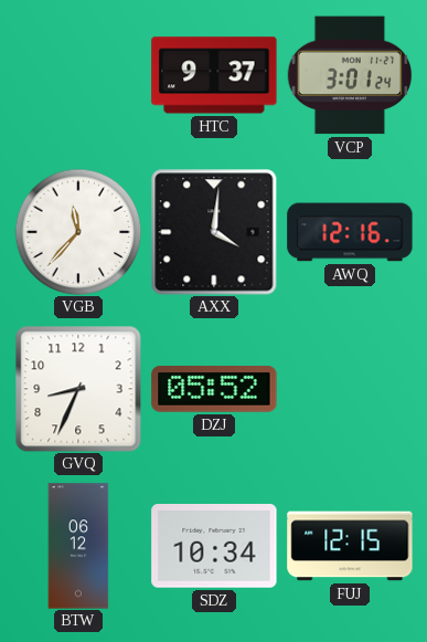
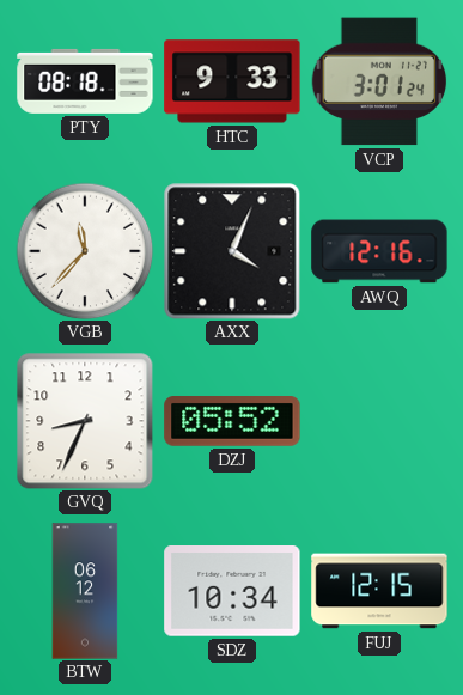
PTY: none -> 08:18
HTC: 9:37 -> 9:33
AXX: 4:01 -> 4:04
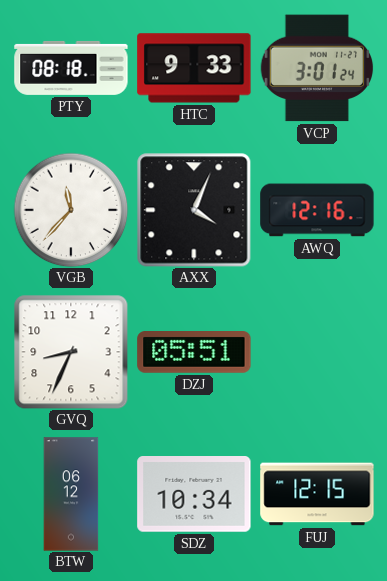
DZJ: 05:52 -> 05:51
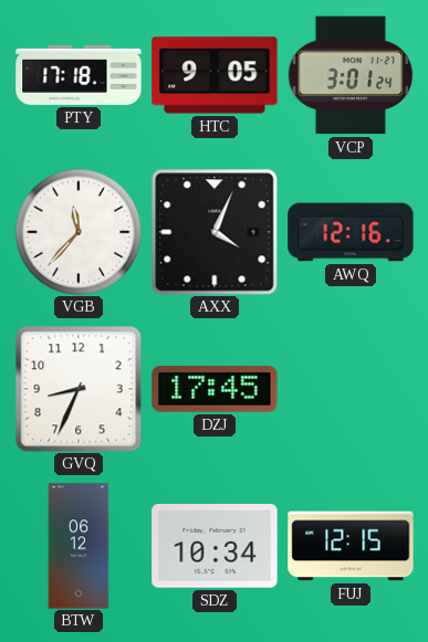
PTY: 08:18 -> 17:18
HTC: 9:33 -> 9:05
DZJ: 05:51 -> 17:45
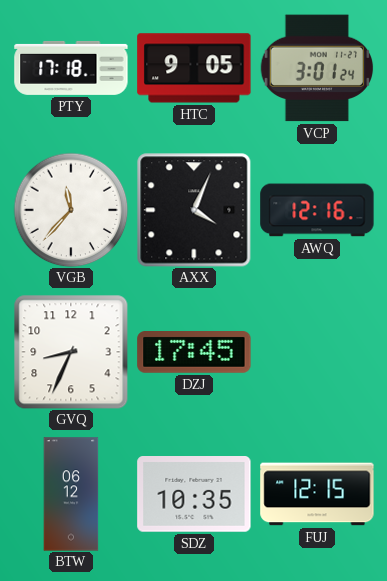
SDZ: 10:34 -> 10:35
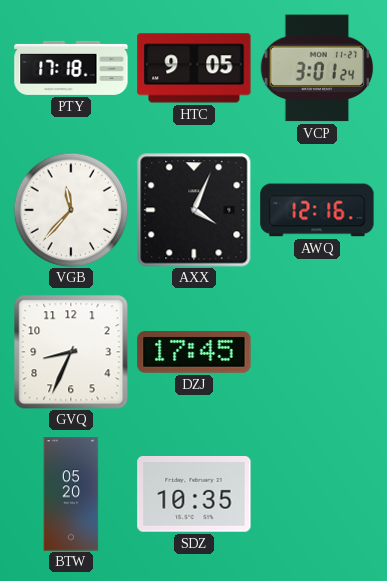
BTW: 06:12 -> 05:20
FUJ: 12:15 -> none
